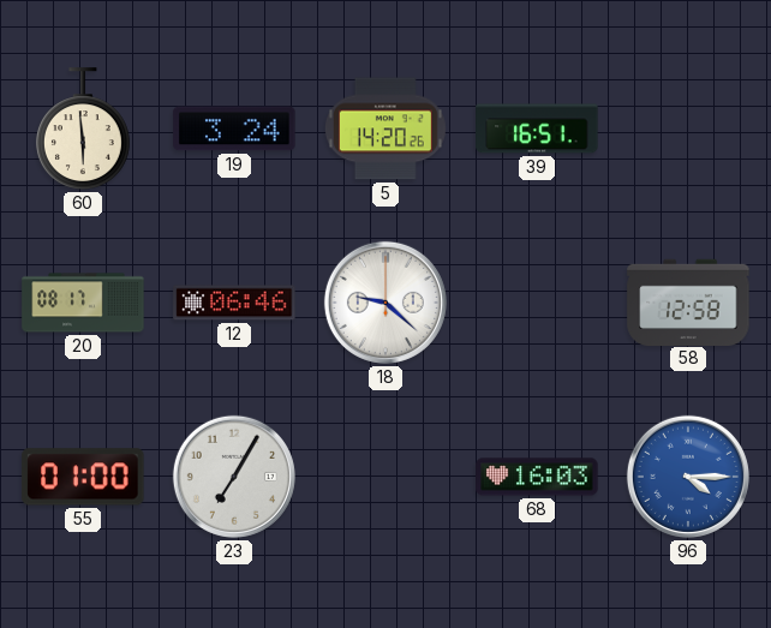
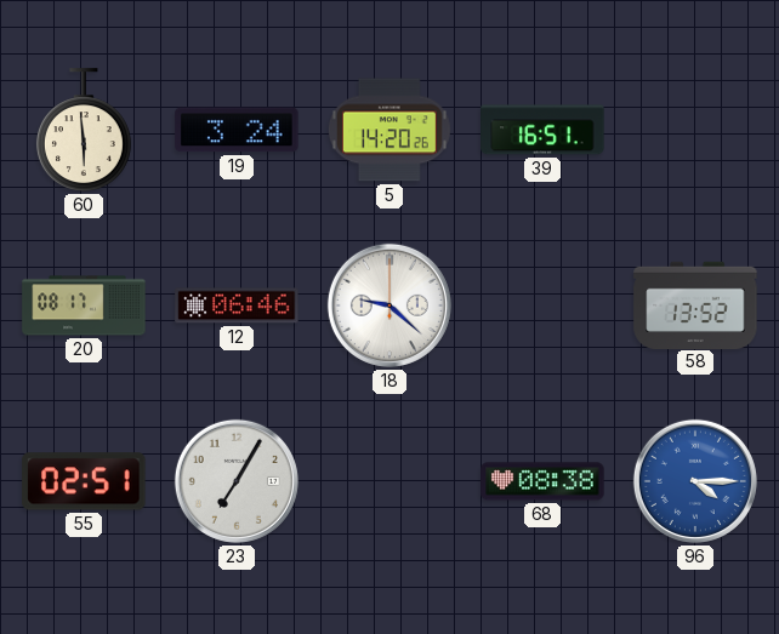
58: 12:58 -> 13:52
55: 01:00 -> 02:51
68: 16:03 -> 08:38
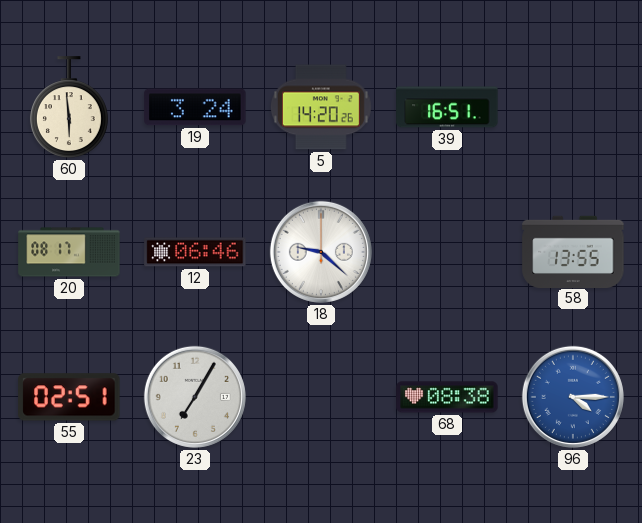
58: 13:52 -> 13:55
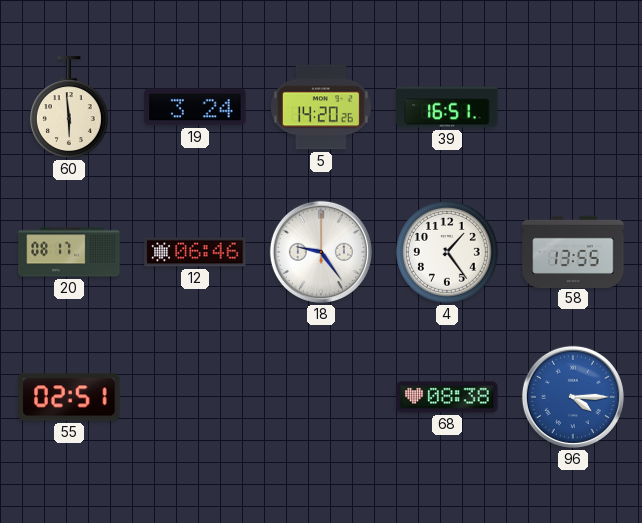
18: 9:22 -> 9:24
4: none -> 1:24
23: 7:05 -> none
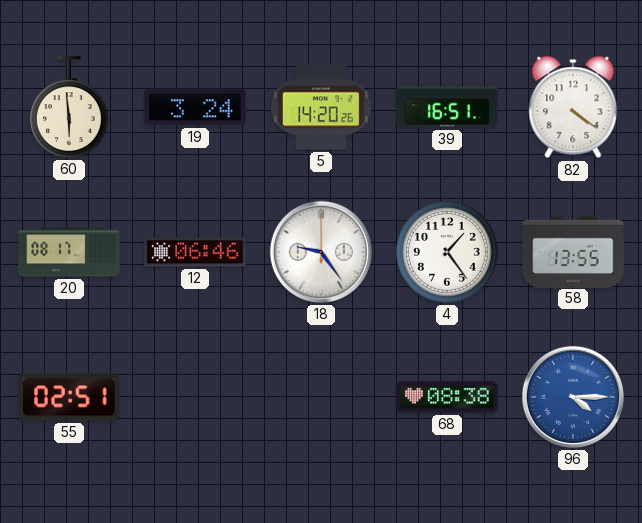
82: none -> 4:21
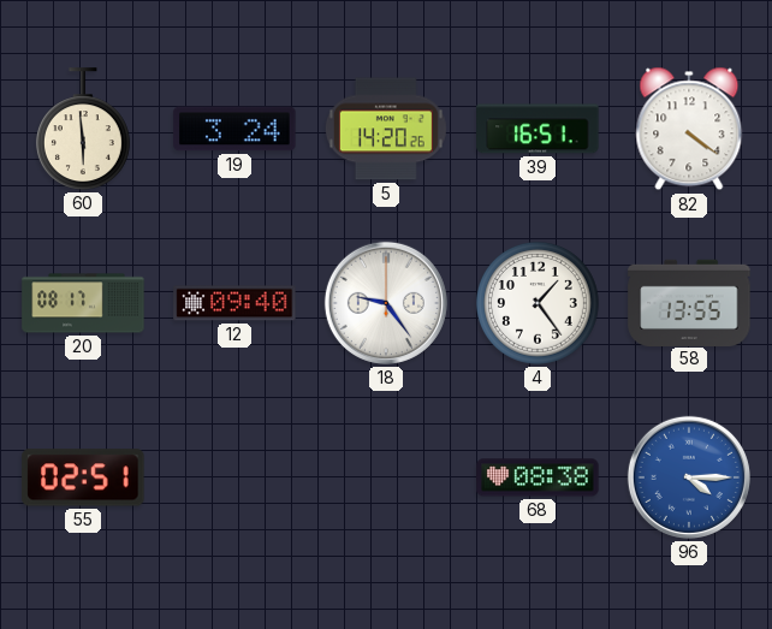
12: 06:46 -> 09:40
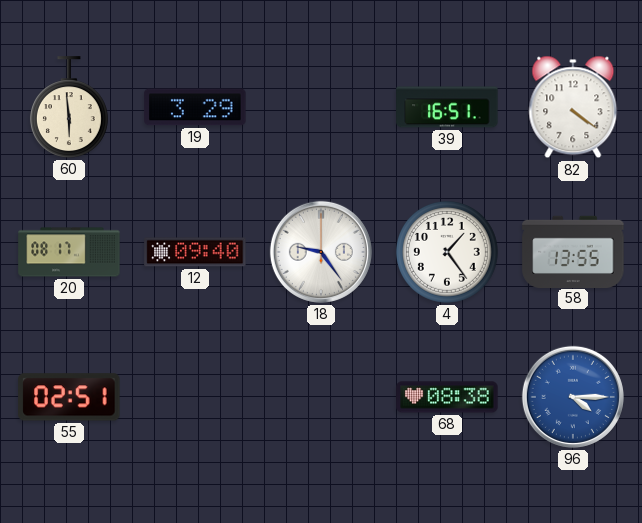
19: 3:24 -> 3:29
5: 14:20 -> none
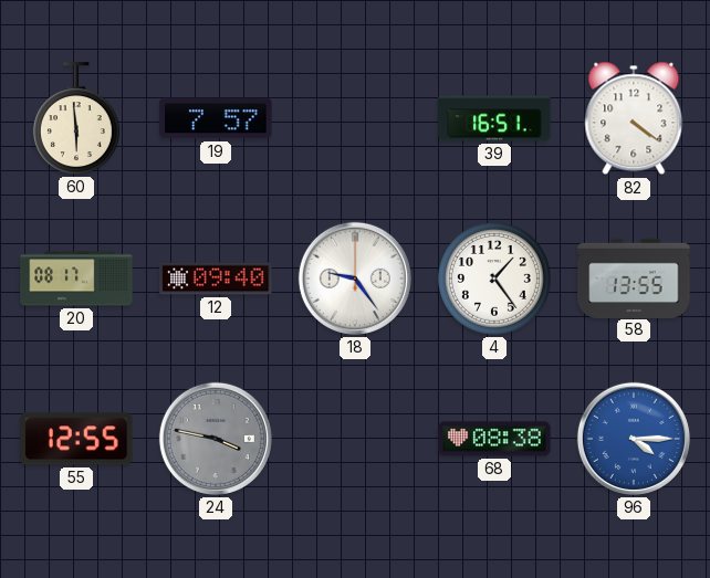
19: 3:29 -> 7:57
55: 02:51 -> 12:55
24: none -> 3:47
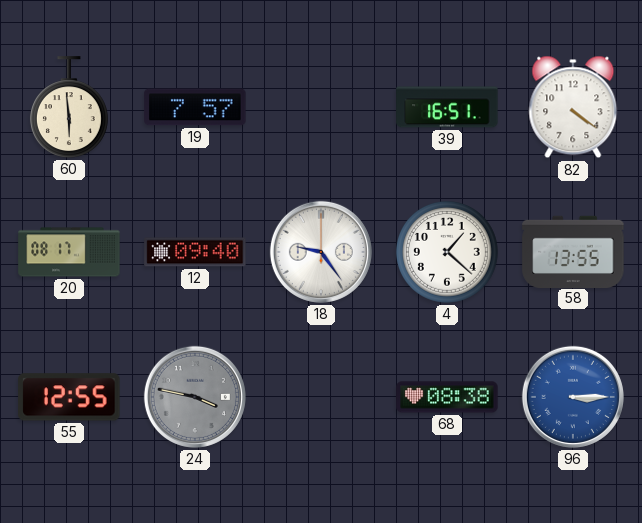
4: 1:24 -> 1:22
96: 4:15 -> 3:15
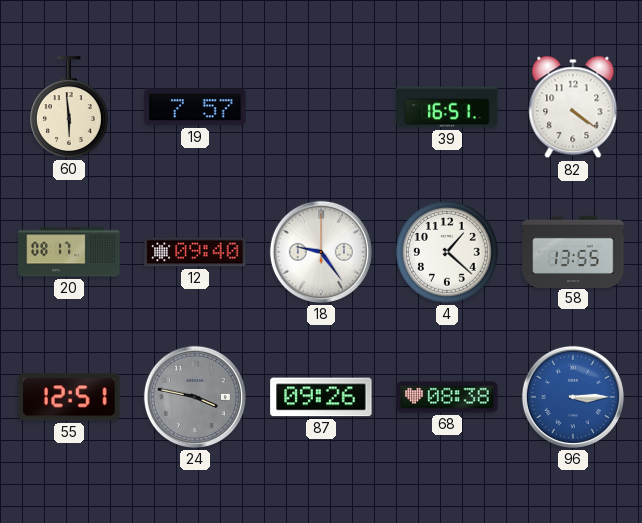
55: 12:55 -> 12:51
87: none -> 09:26
